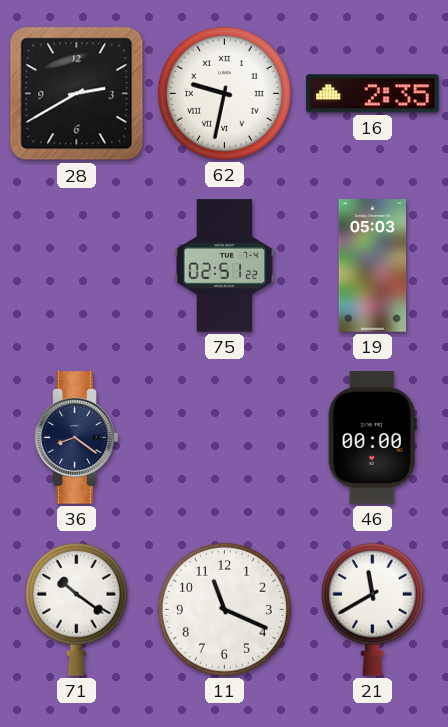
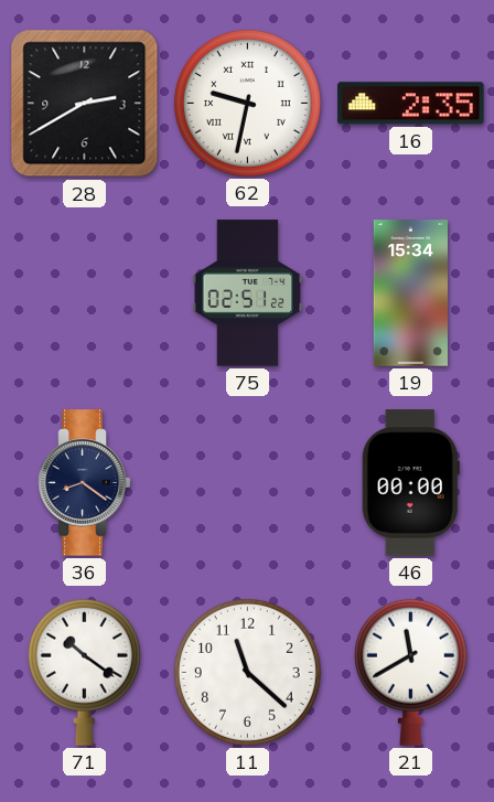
19: 05:03 -> 15:34
11: 11:19 -> 11:22
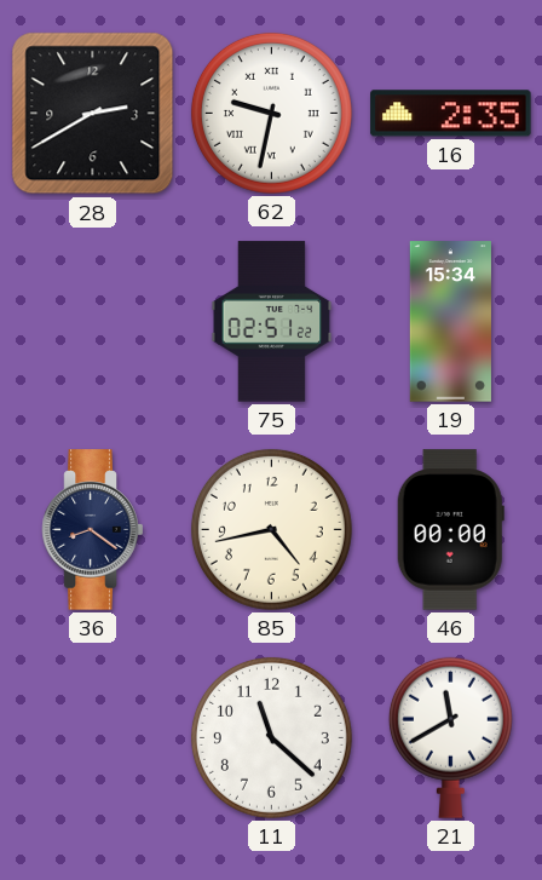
85: none -> 4:43
71: 10:21 -> none
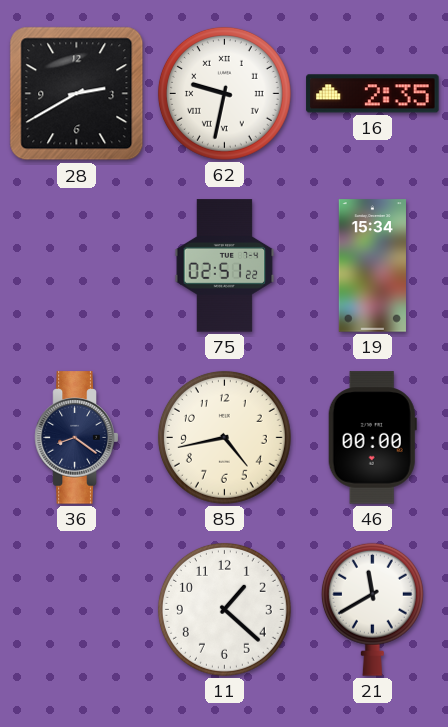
11: 11:22 -> 1:22
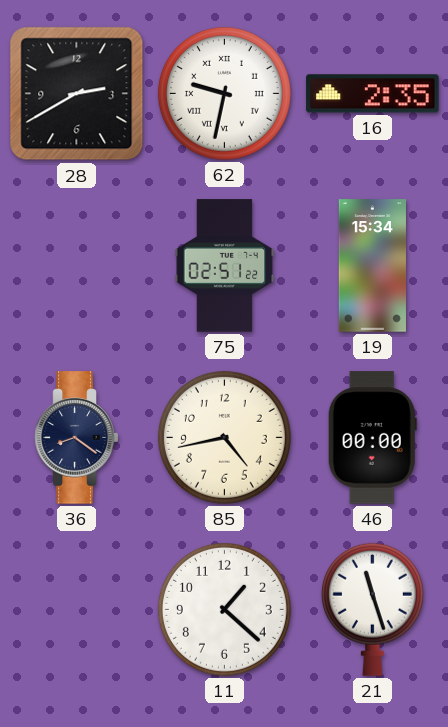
21: 11:40 -> 11:27
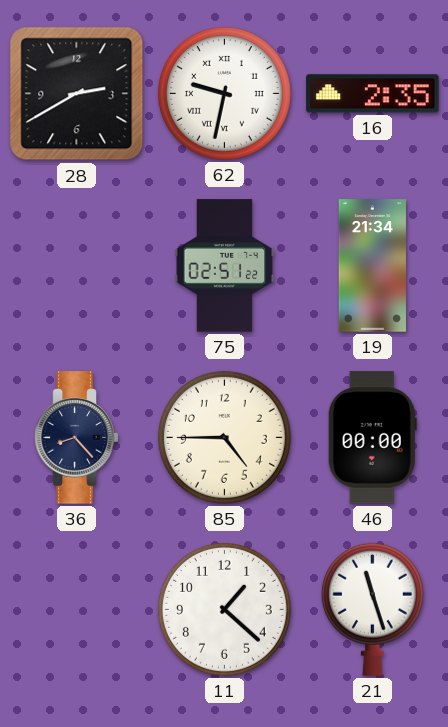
19: 15:34 -> 21:34
36: 8:21 -> 8:23
85: 4:43 -> 4:45
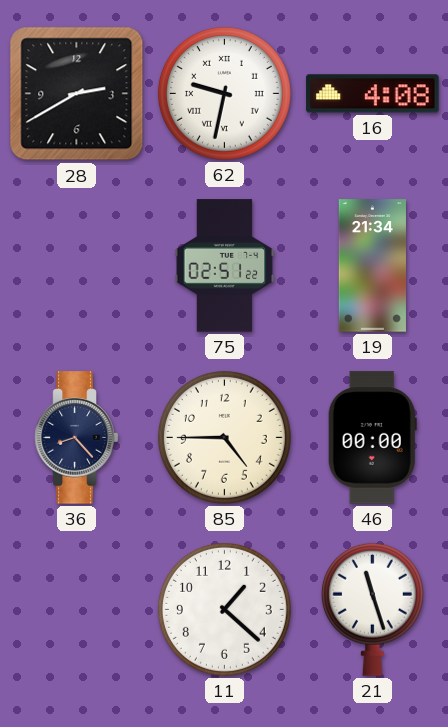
16: 2:35 -> 4:08
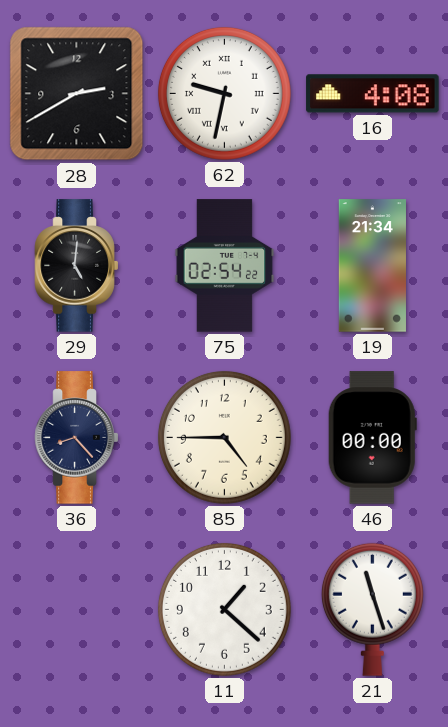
29: none -> 5:01
75: 02:51 -> 02:54
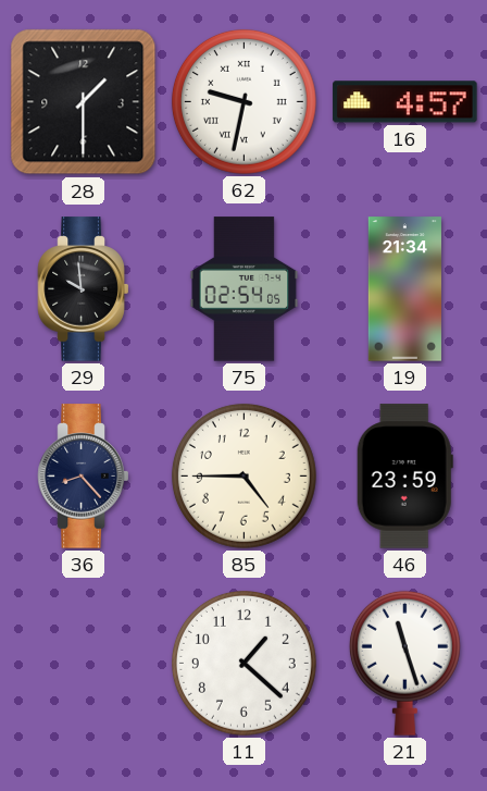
28: 2:40 -> 1:30
16: 4:08 -> 4:57
29: 5:01 -> 9:59
75: 02:54:22 -> 02:54:05
46: 00:00 -> 23:59
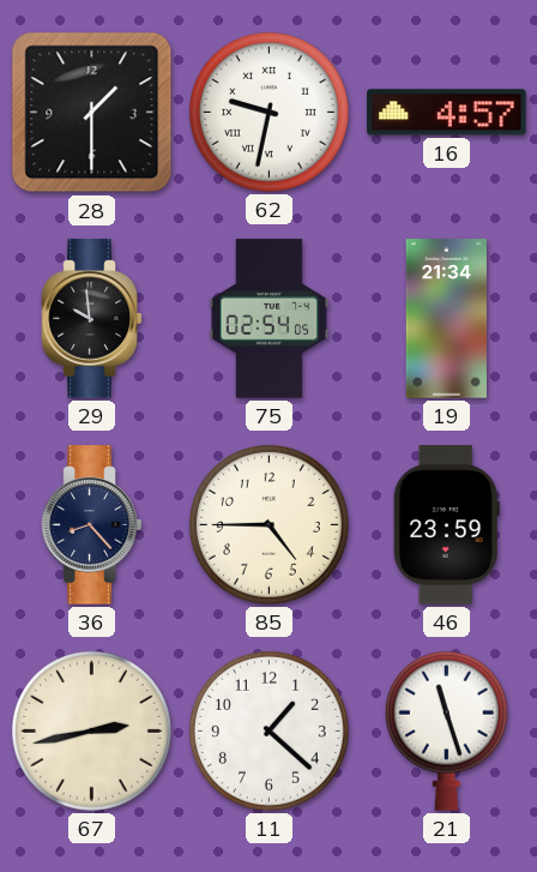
67: none -> 2:43
